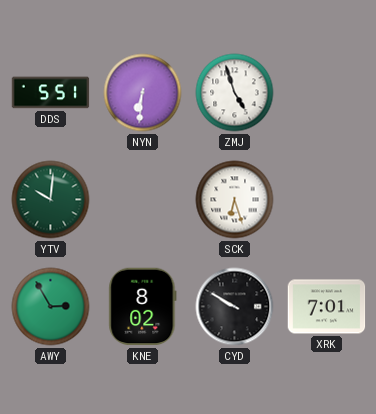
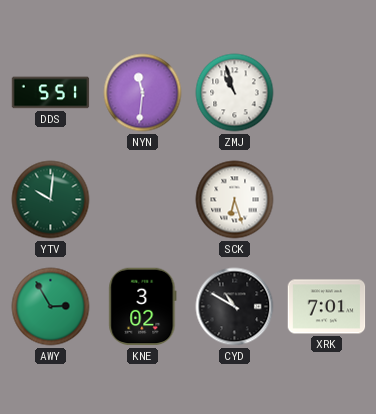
NYN: 6:31 -> 11:31
ZMJ: 4:57 -> 10:57
KNE: 8:02 -> 3:02
CYD: 9:50 -> 10:50
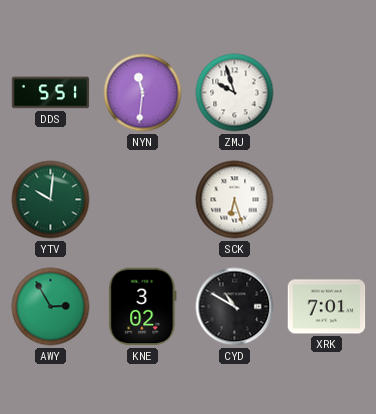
ZMJ: 10:57 -> 9:57
